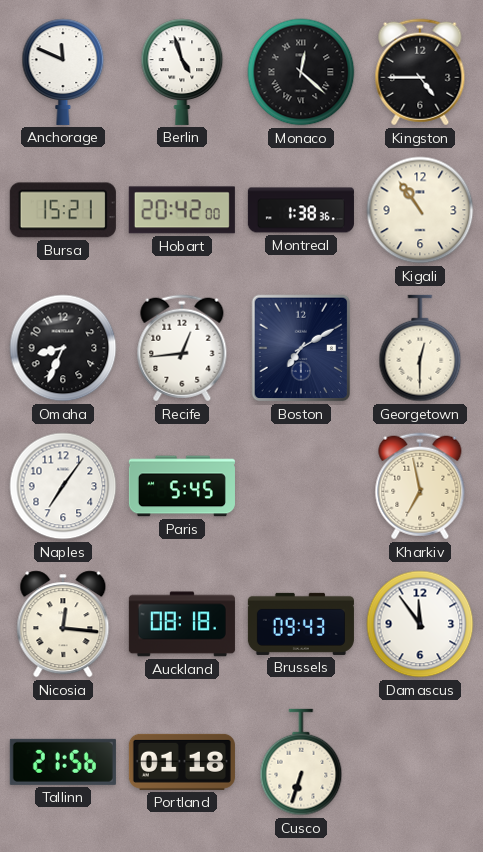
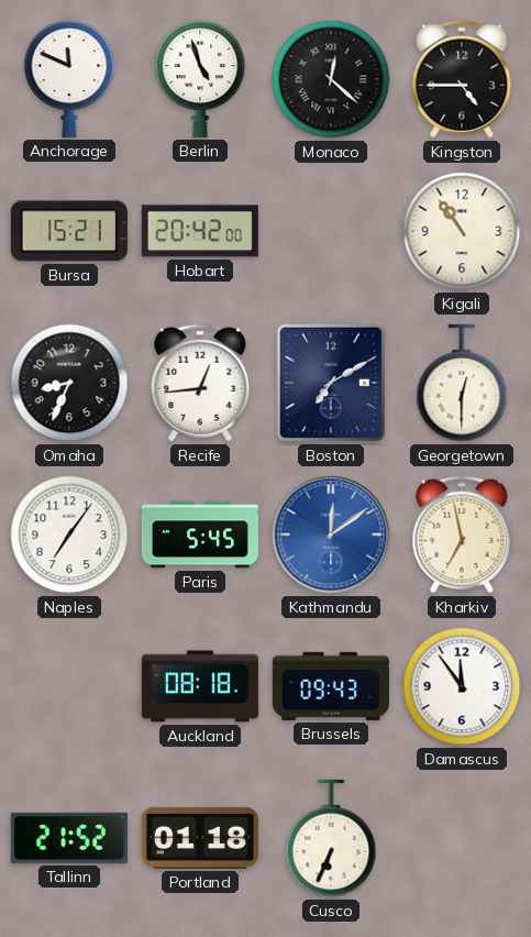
Montreal: 1:38 -> none
Kathmandu: none -> 12:09
Nicosia: 12:16 -> none
Tallinn: 21:56 -> 21:52
Cusco: 6:33 -> 6:34
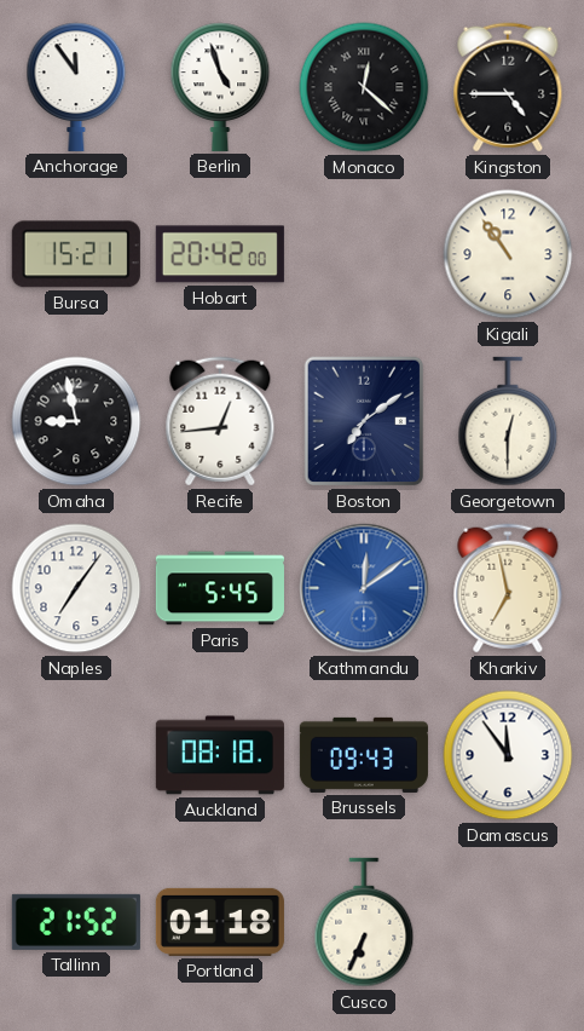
Anchorage: 11:49 -> 11:54
Omaha: 8:34 -> 8:58
Boston: 7:10 -> 7:09
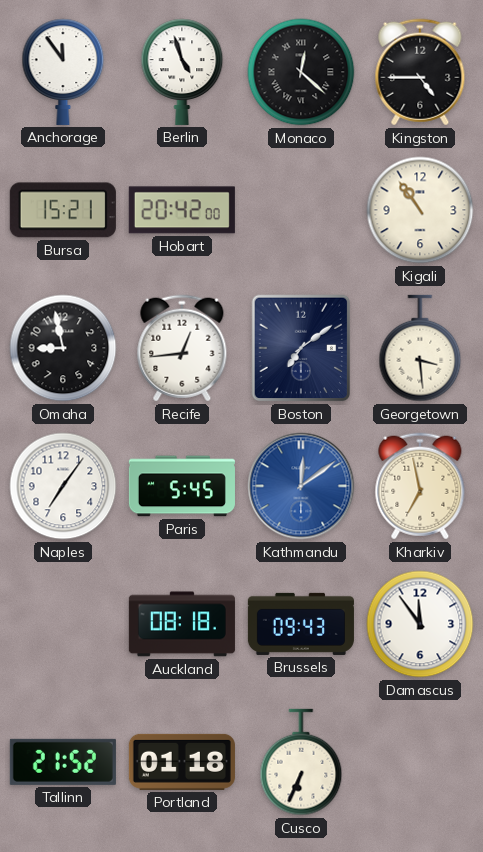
Georgetown: 12:30 -> 3:29
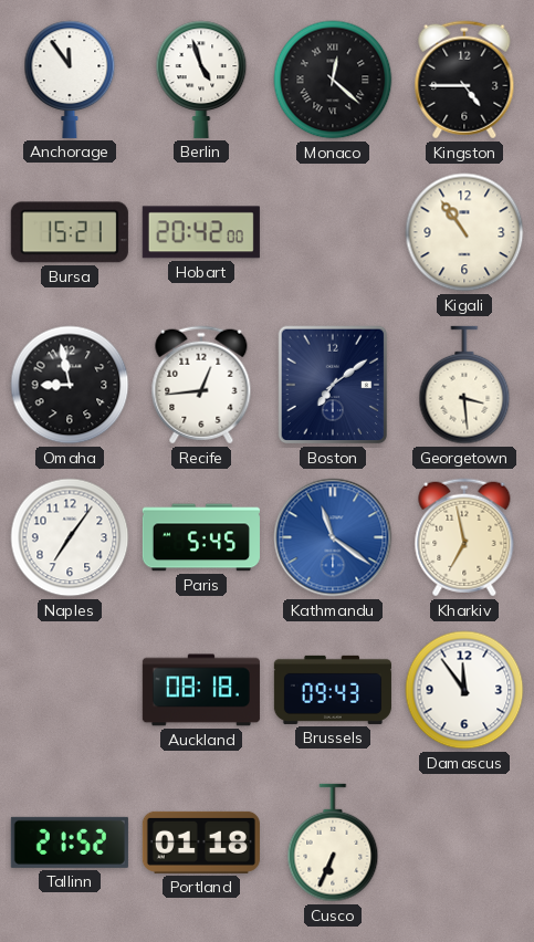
Kathmandu: 12:09 -> 11:21
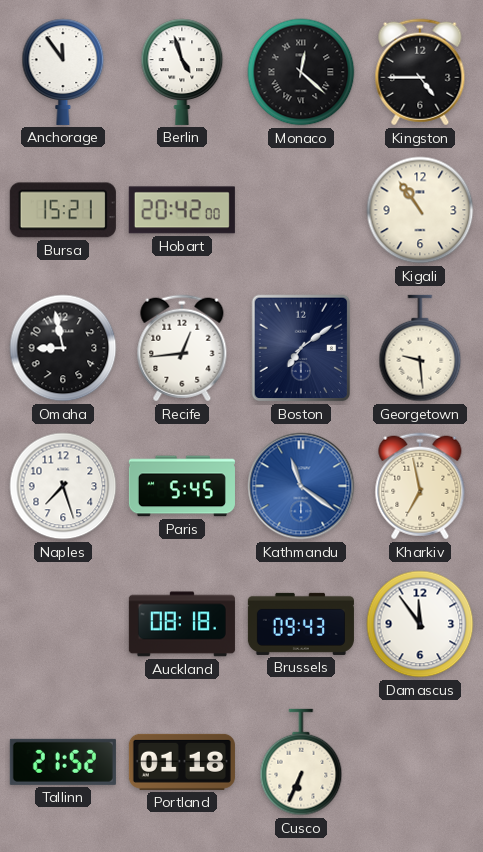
Georgetown: 3:29 -> 9:29
Naples: 7:06 -> 7:27
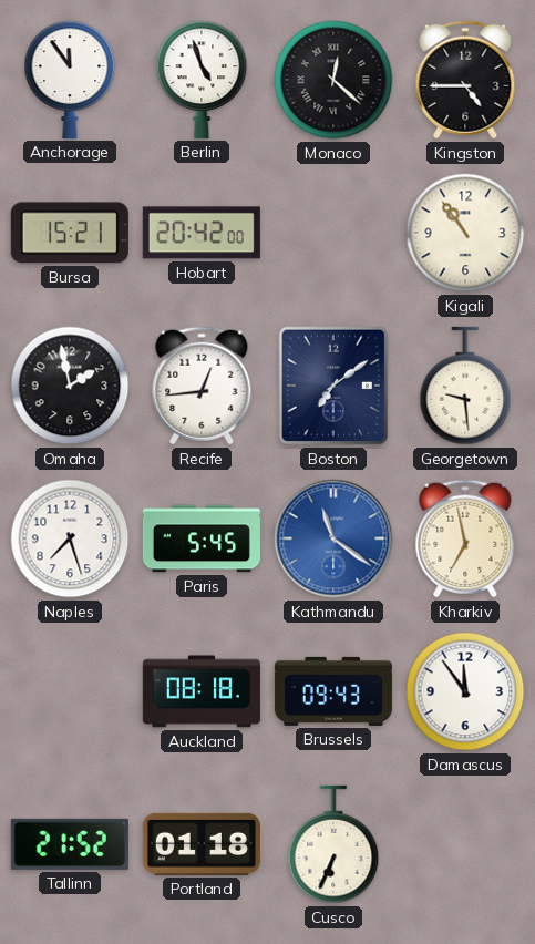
Omaha: 8:58 -> 1:58
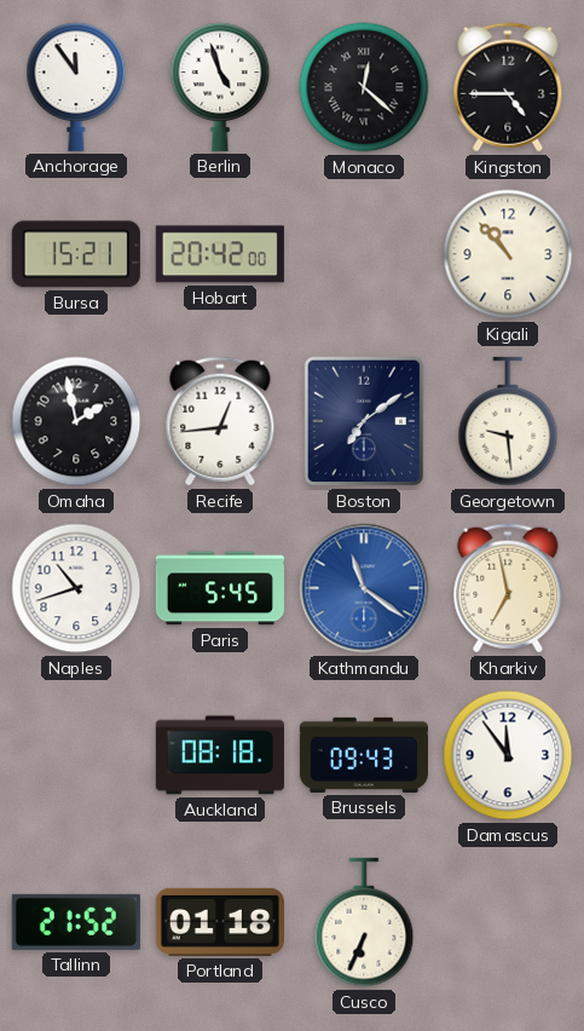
Kigali: 10:54 -> 10:53
Naples: 7:27 -> 10:42
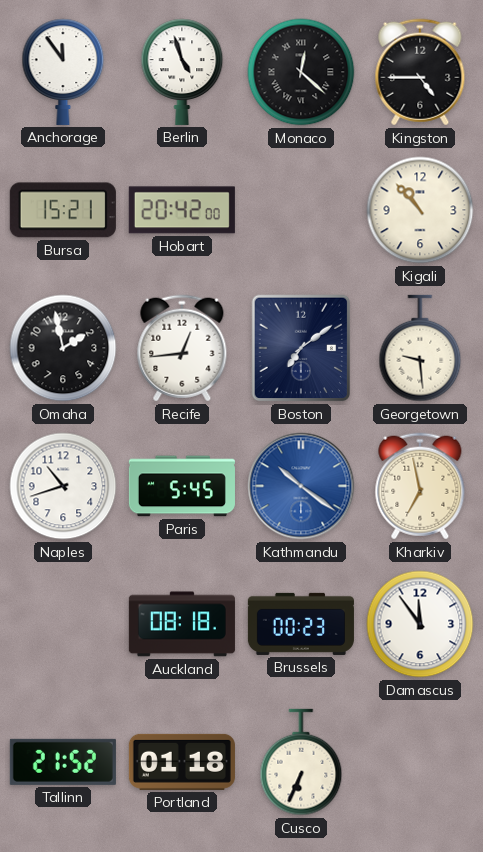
Kathmandu: 11:21 -> 10:21
Brussels: 09:43 -> 00:23
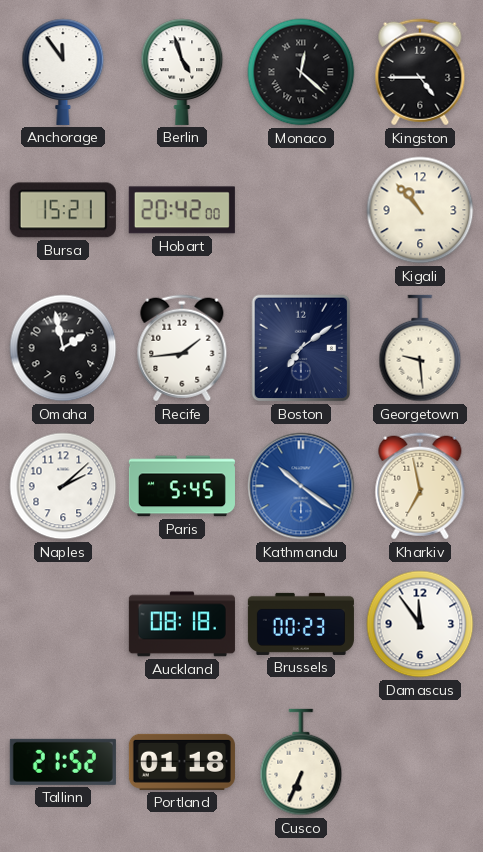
Recife: 12:44 -> 1:44
Naples: 10:42 -> 2:08
